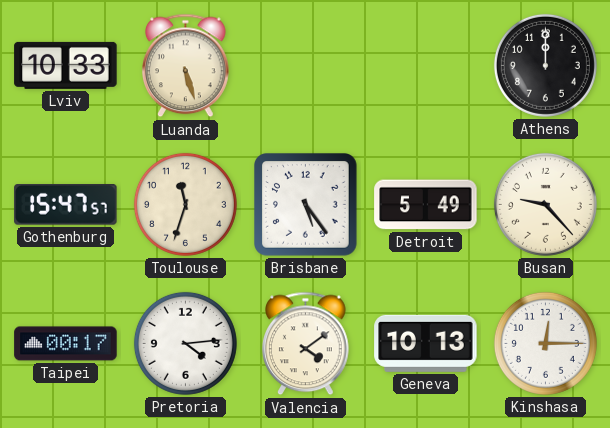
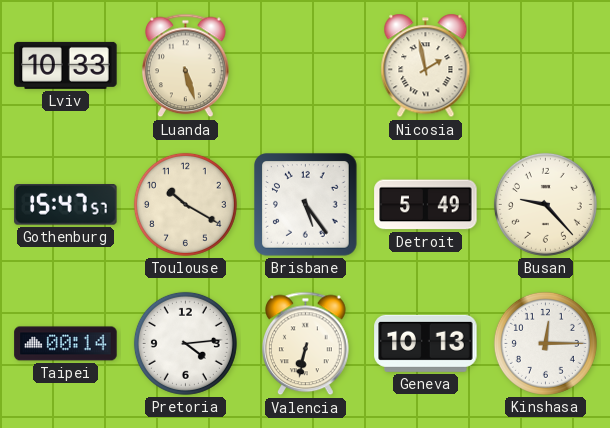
Nicosia: none -> 1:58
Athens: 12:00 -> none
Toulouse: 11:33 -> 10:20
Taipei: 00:17 -> 00:14
Valencia: 4:09 -> 6:32
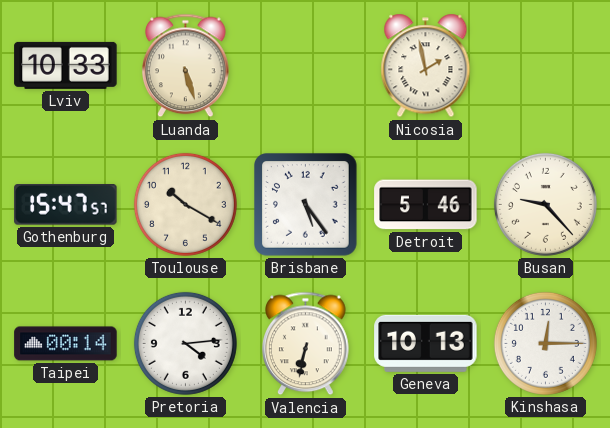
Detroit: 5:49 -> 5:46
